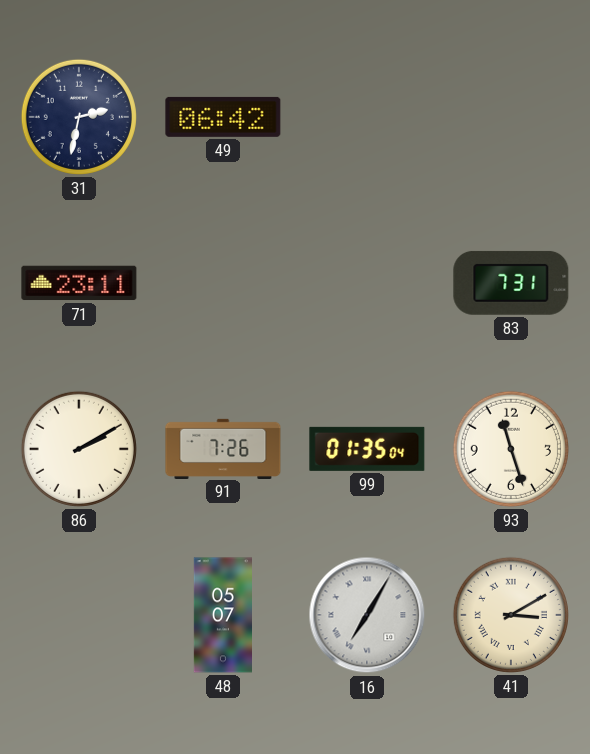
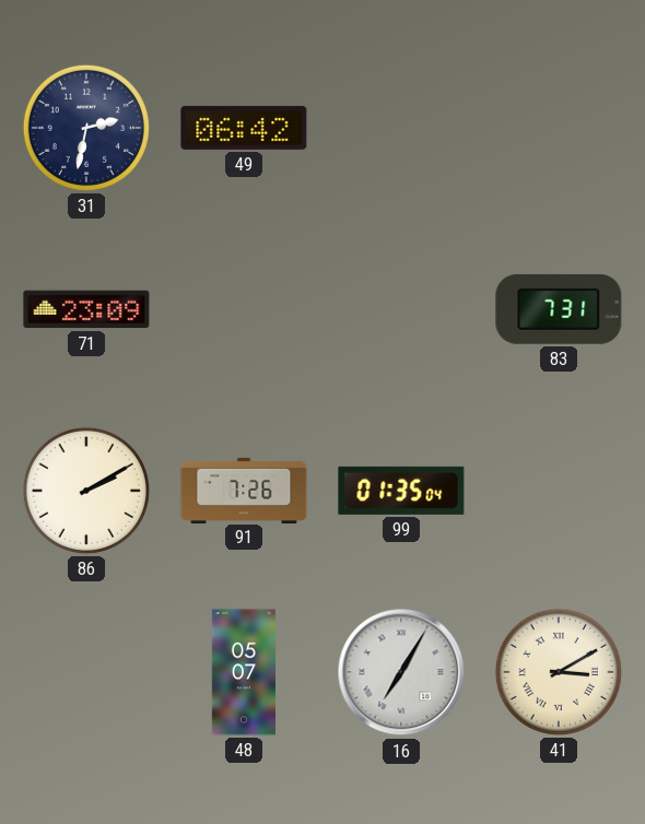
71: 23:11 -> 23:09
93: 11:27 -> none
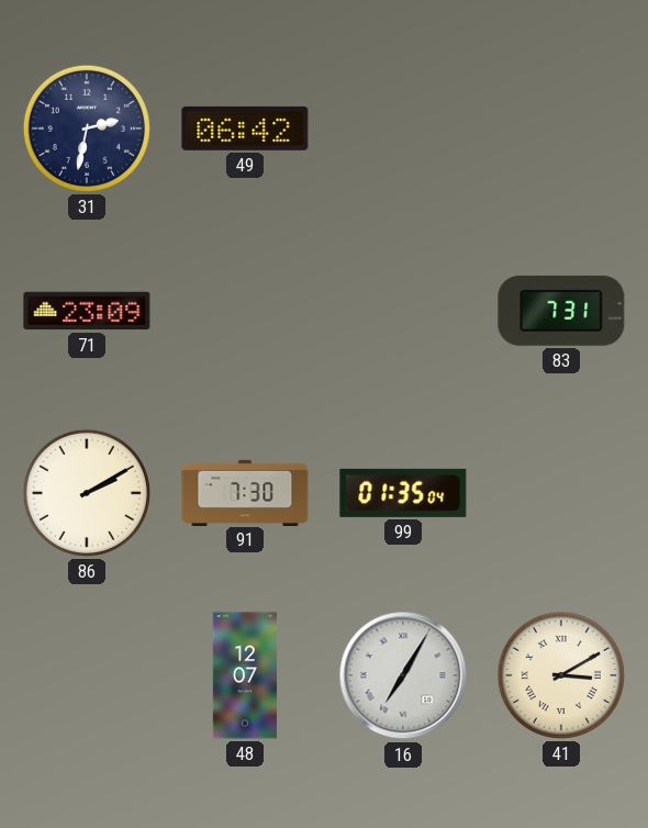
91: 7:26 -> 7:30
48: 05:07 -> 12:07
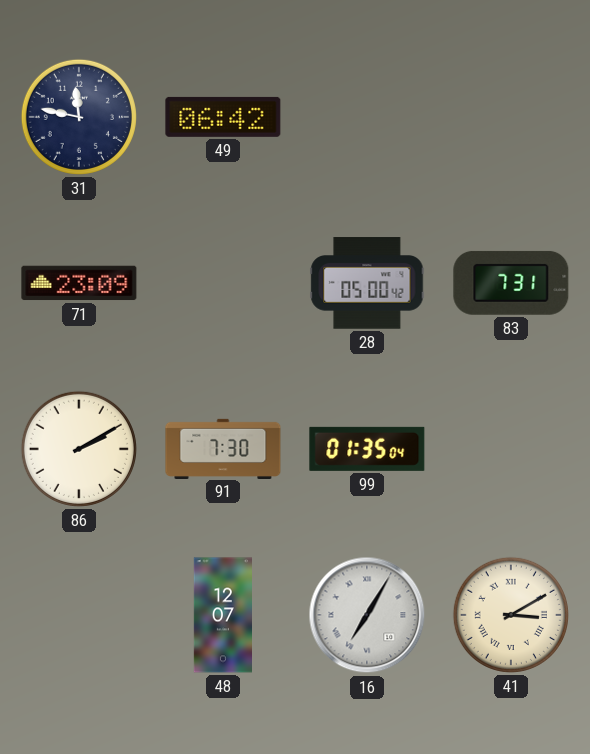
31: 2:32 -> 11:47
28: none -> 05:00
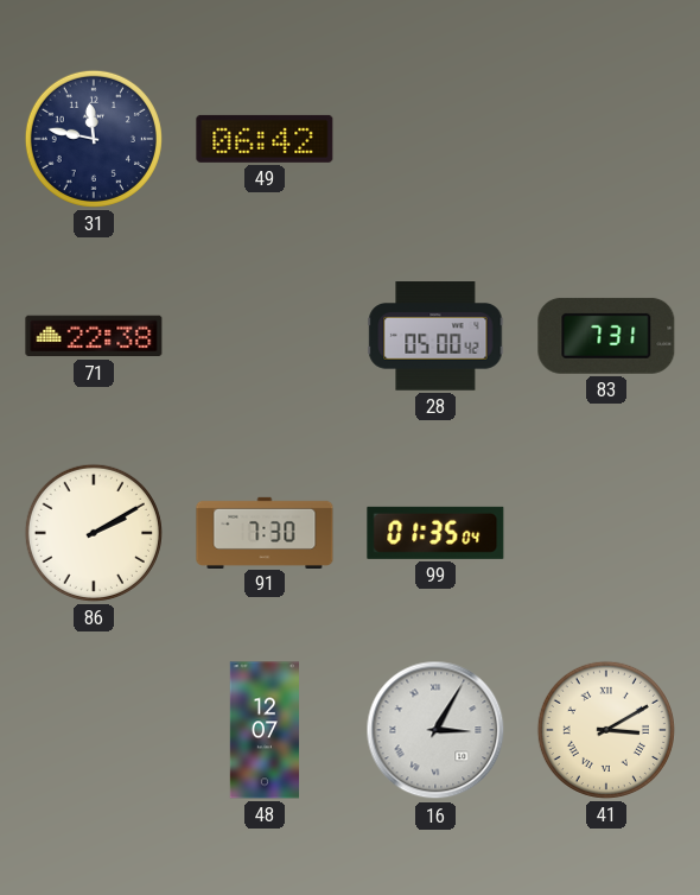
71: 23:09 -> 22:38
16: 7:05 -> 3:05
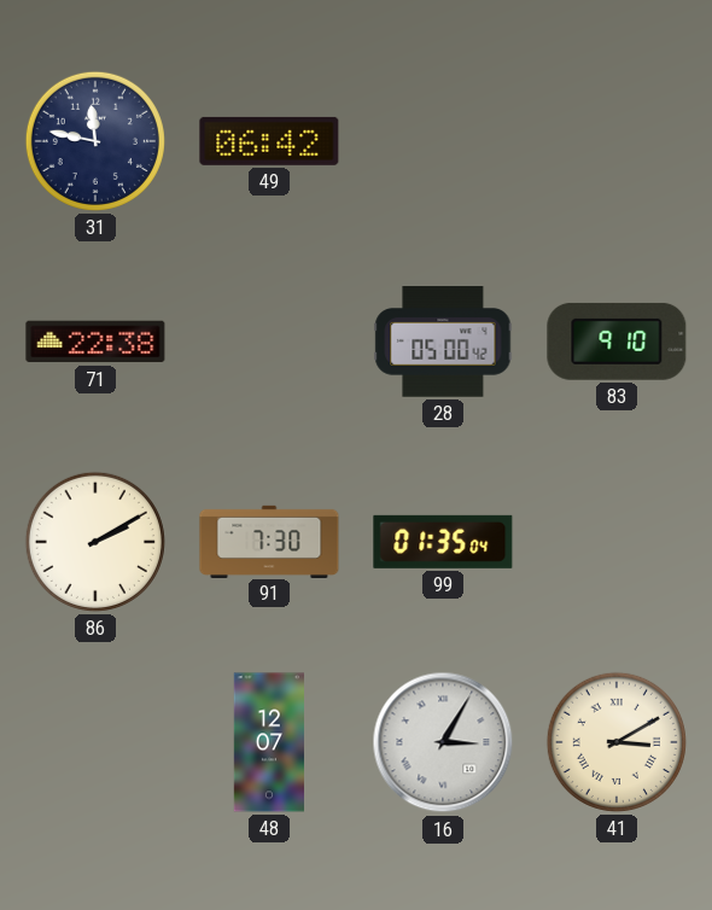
83: 7:31 -> 9:10
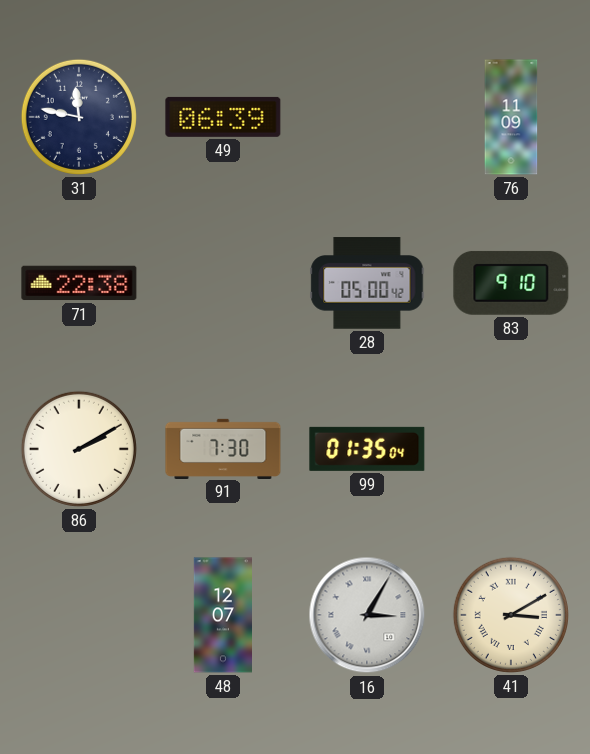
49: 06:42 -> 06:39
76: none -> 11:09
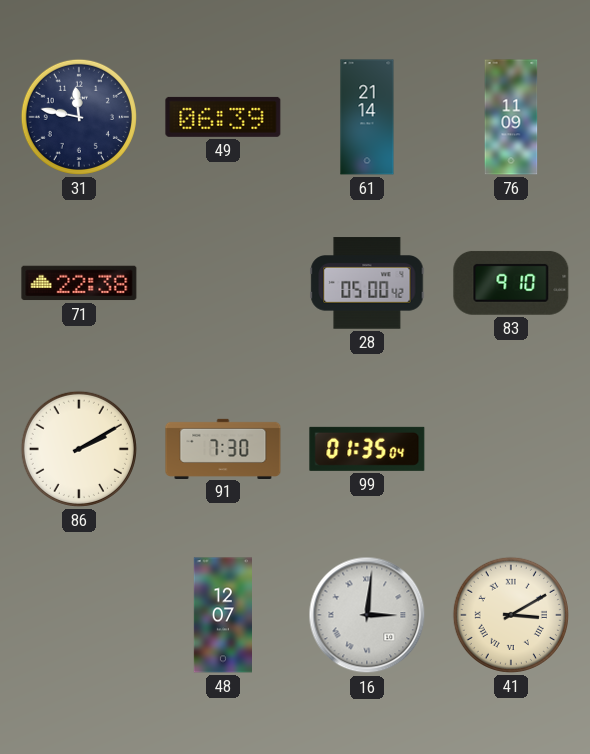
61: none -> 21:14
16: 3:05 -> 3:01
